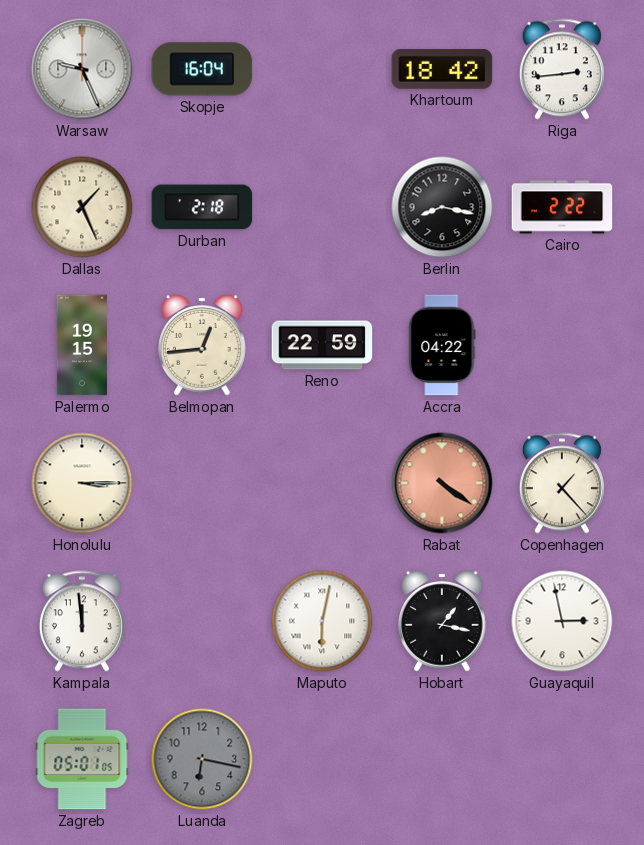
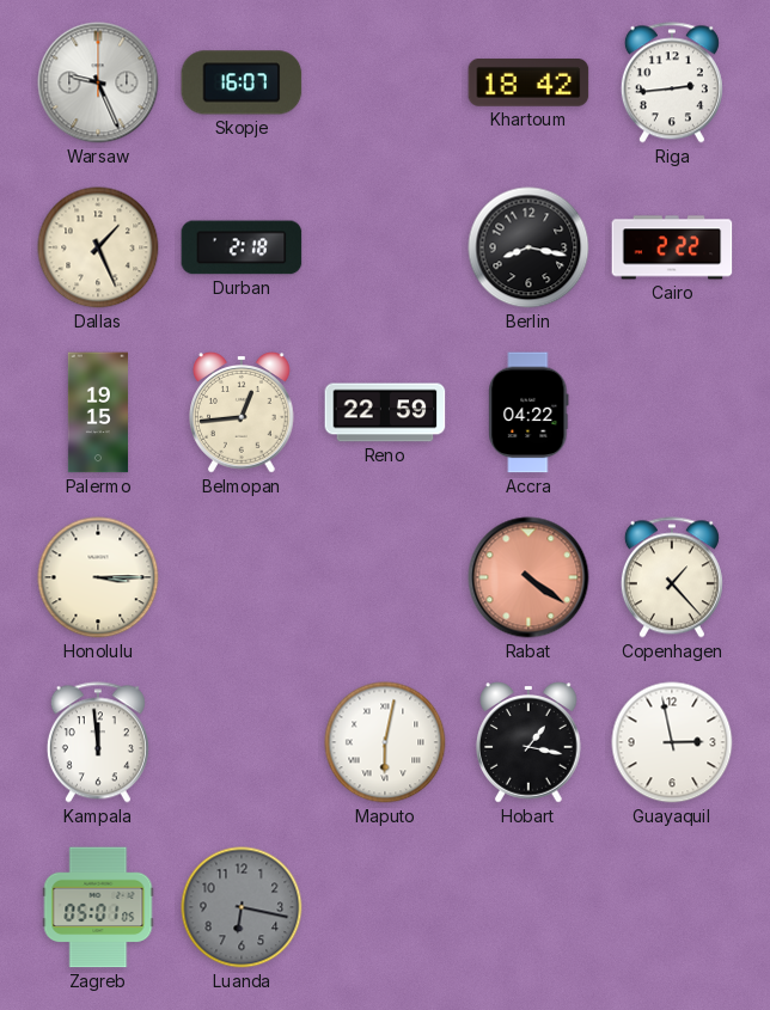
Skopje: 16:04 -> 16:07
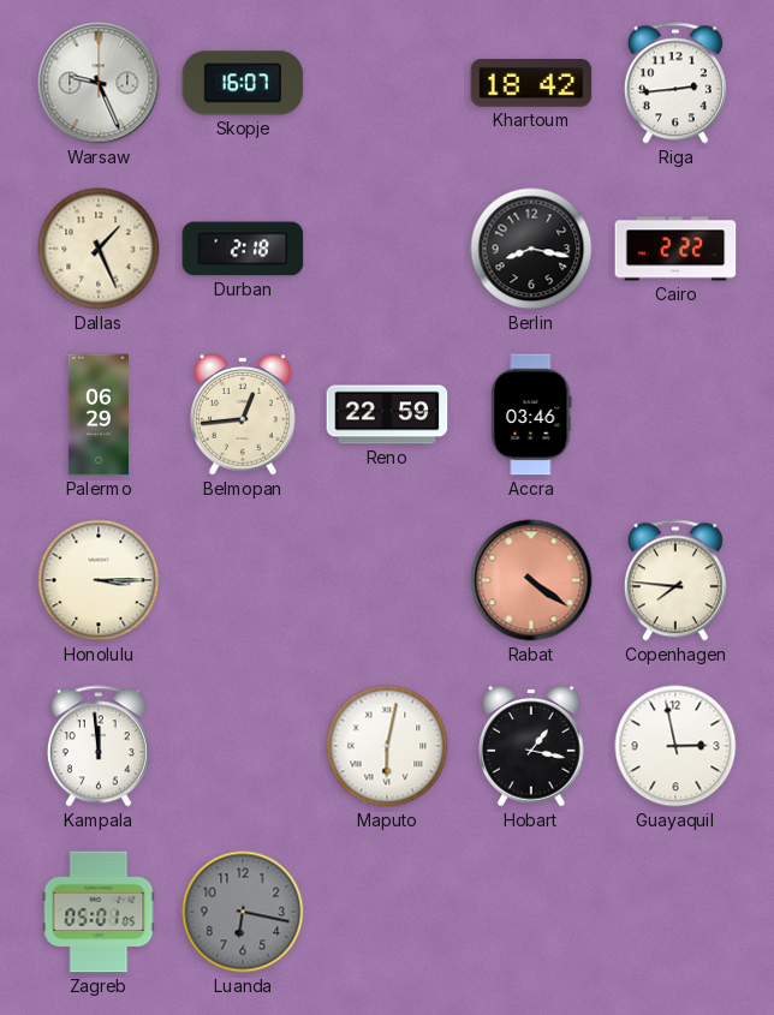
Palermo: 19:15 -> 06:29
Accra: 04:22 -> 03:46
Copenhagen: 1:23 -> 7:46
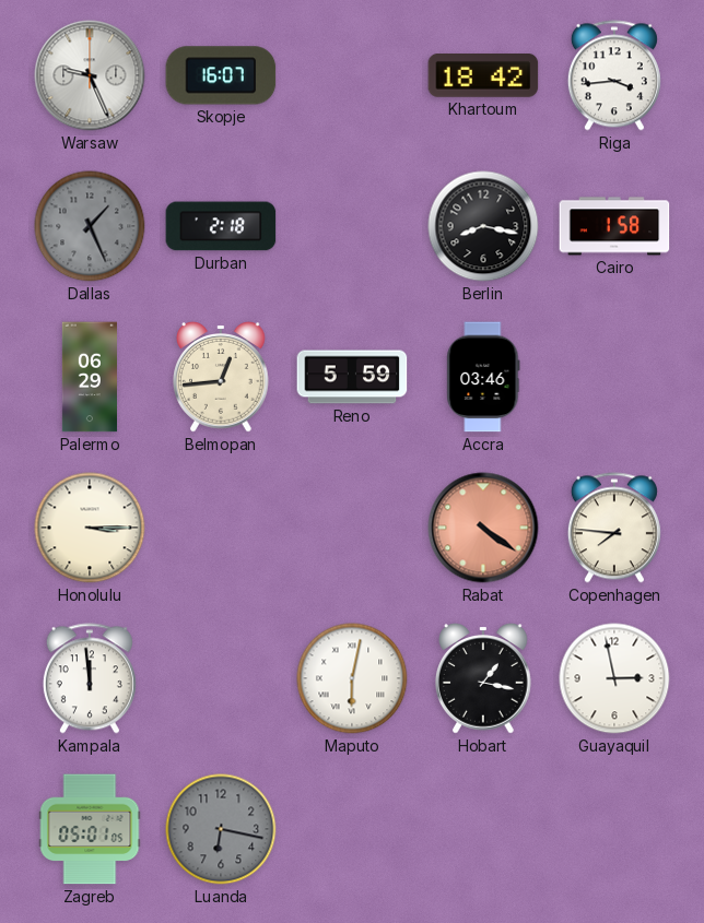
Riga: 2:44 -> 3:44
Dallas dial: cream -> grey
Cairo: 2:22 -> 1:58
Reno: 22:59 -> 5:59
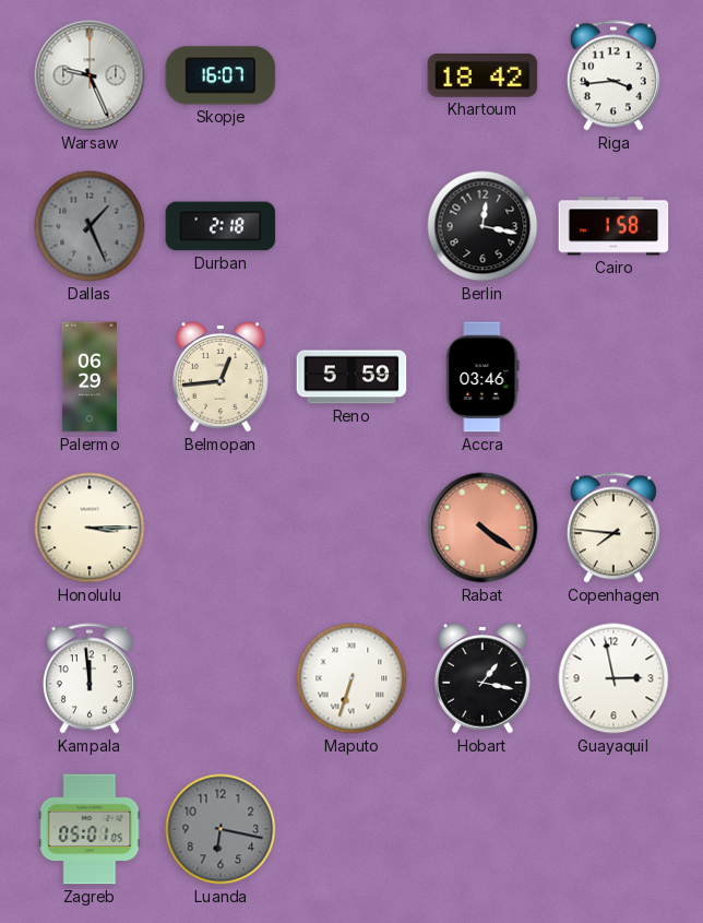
Berlin: 8:17 -> 12:17
Maputo: 6:02 -> 6:33
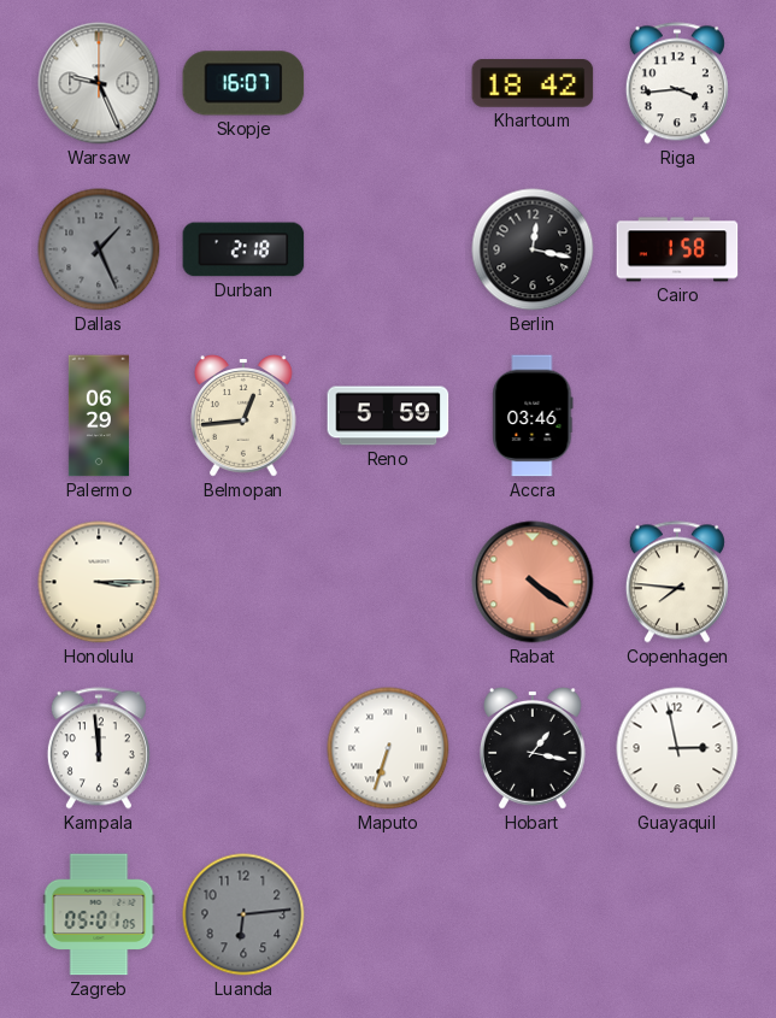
Luanda: 6:17 -> 6:14
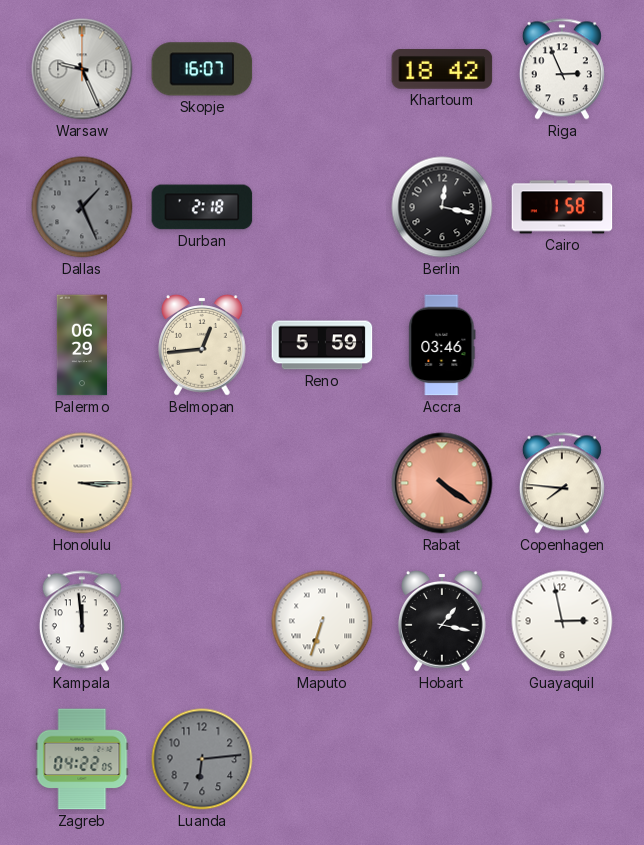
Riga: 3:44 -> 2:56
Zagreb: 05:01 -> 04:22
